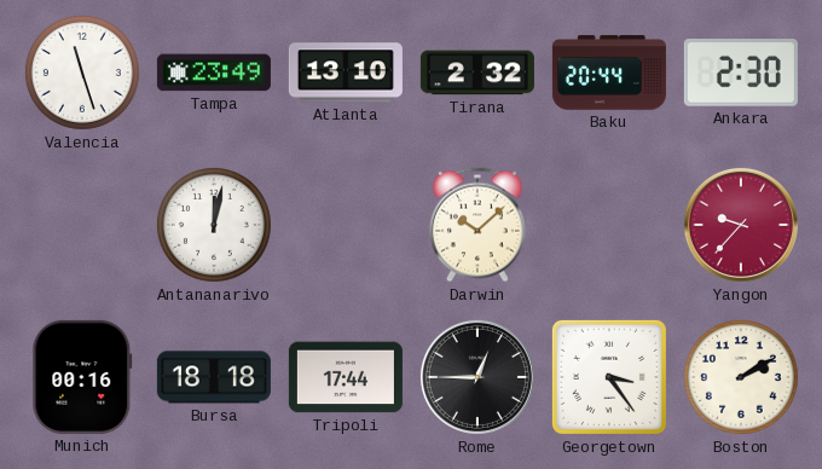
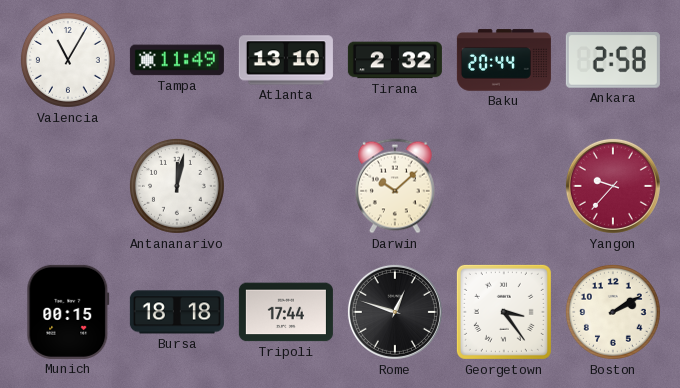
Valencia: 11:27 -> 11:05
Tampa: 23:49 -> 11:49
Ankara: 2:30 -> 2:58
Munich: 00:16 -> 00:15
Rome: 12:45 -> 12:48
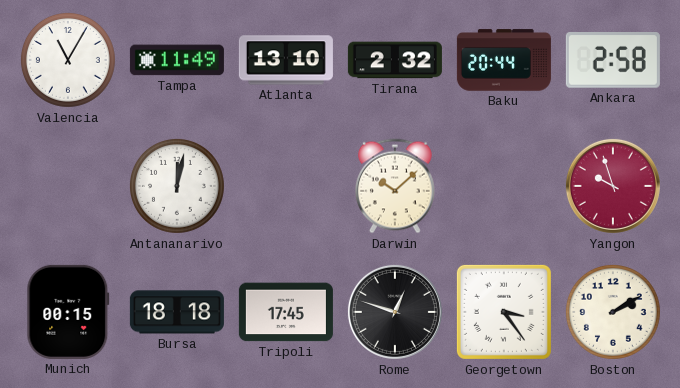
Yangon: 9:37 -> 9:57
Tripoli: 17:44 -> 17:45
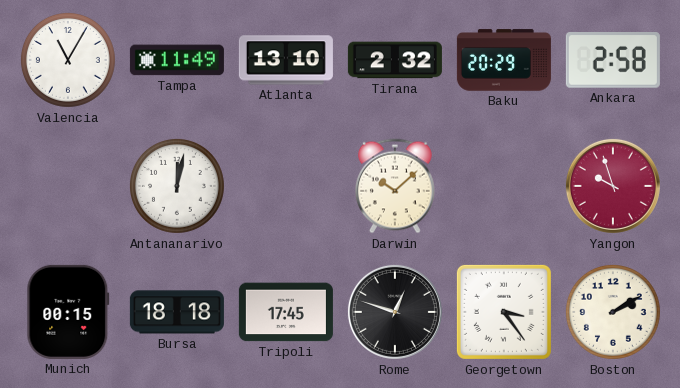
Baku: 20:44 -> 20:29
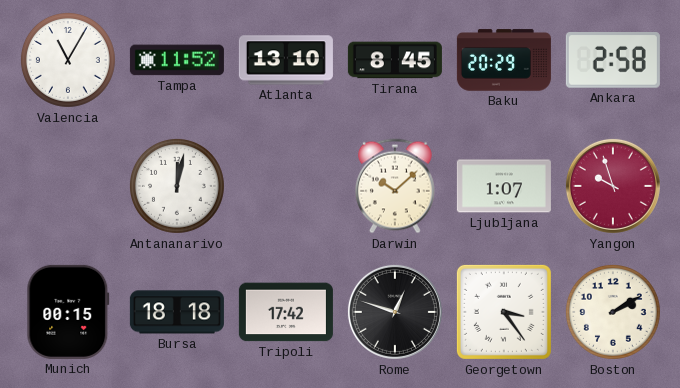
Tampa: 11:49 -> 11:52
Tirana: 2:32 -> 8:45
Ljubljana: none -> 1:07
Tripoli: 17:45 -> 17:42
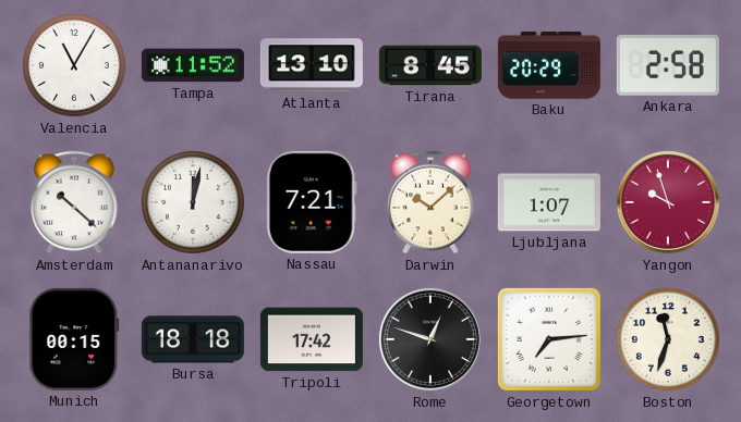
Amsterdam: none -> 10:22
Nassau: none -> 7:21
Georgetown: 3:24 -> 7:14
Boston: 2:10 -> 11:33
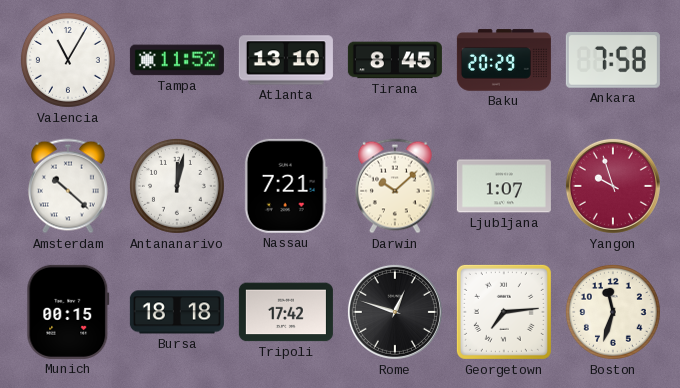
Ankara: 2:58 -> 7:58
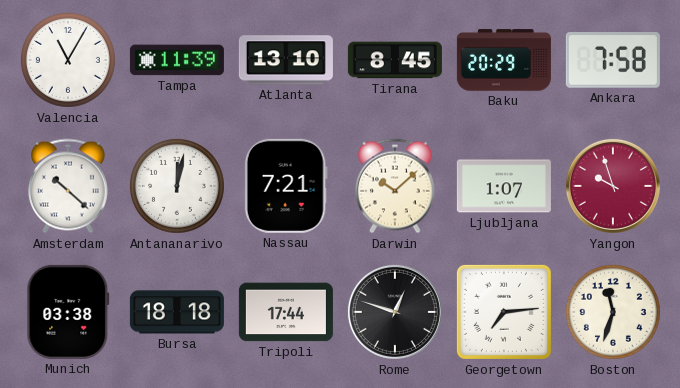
Tampa: 11:52 -> 11:39
Munich: 00:15 -> 03:38
Tripoli: 17:42 -> 17:44
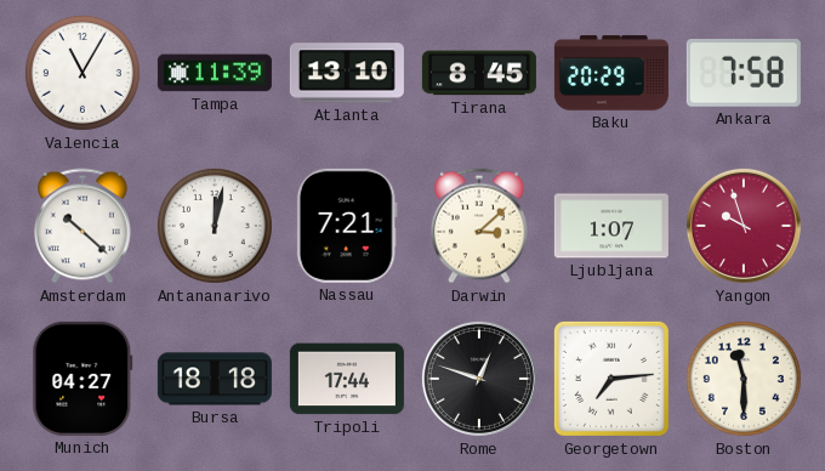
Darwin: 10:08 -> 3:08
Munich: 03:38 -> 04:27
Boston: 11:33 -> 11:30
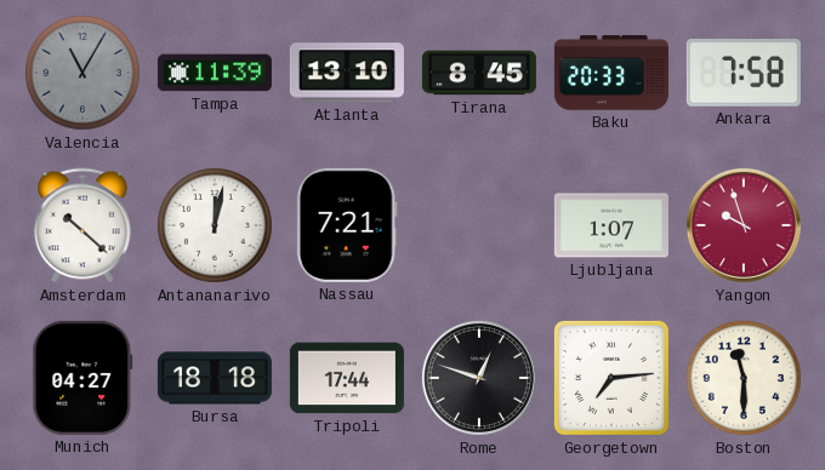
Valencia dial: white -> grey
Baku: 20:29 -> 20:33
Darwin: 3:08 -> none
